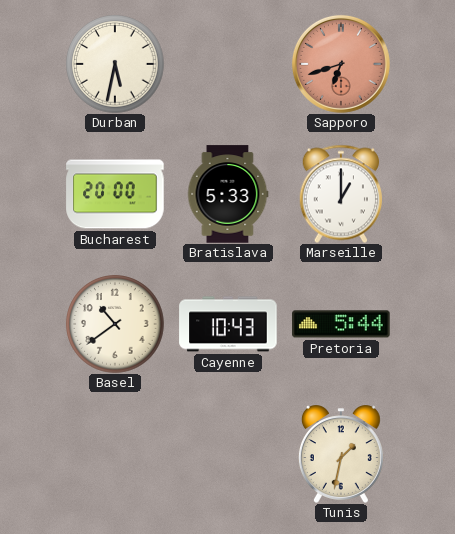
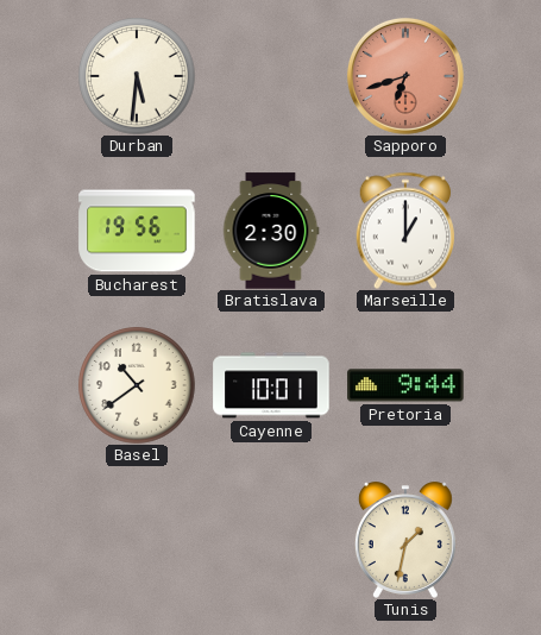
Durban: 5:32 -> 5:31
Bucharest: 20:00 -> 19:56
Bratislava: 5:33 -> 2:30
Cayenne: 10:43 -> 10:01
Pretoria: 5:44 -> 9:44
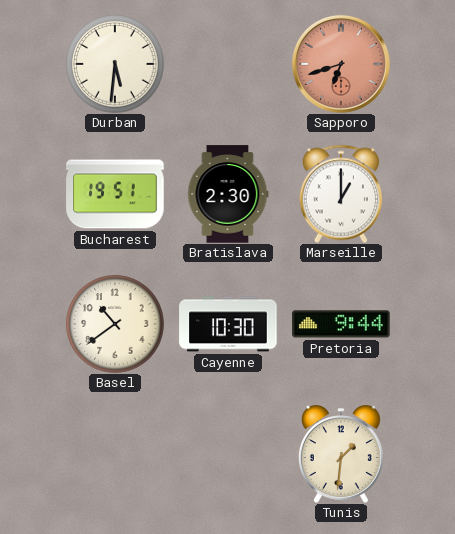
Bucharest: 19:56 -> 19:51
Cayenne: 10:01 -> 10:30
Tunis: 1:32 -> 1:31
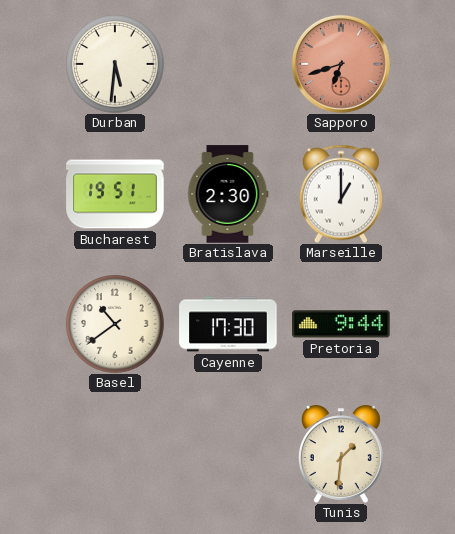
Cayenne: 10:30 -> 17:30
